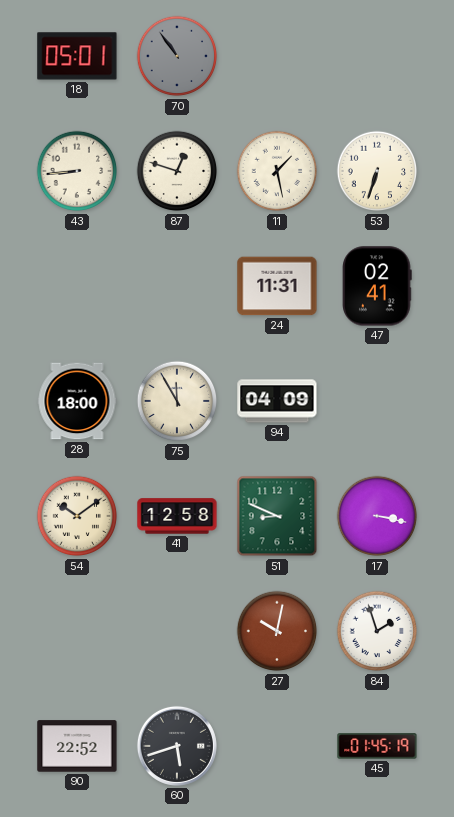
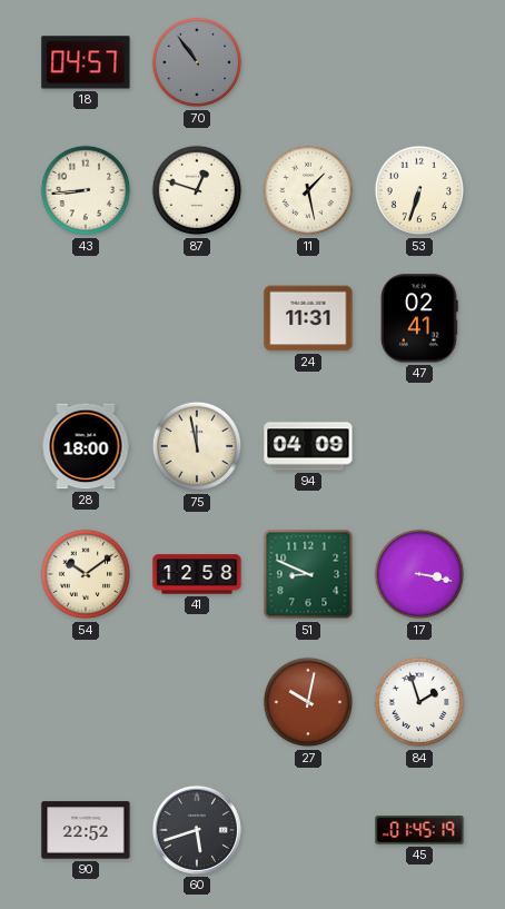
18: 05:01 -> 04:57
75: 11:55 -> 11:58
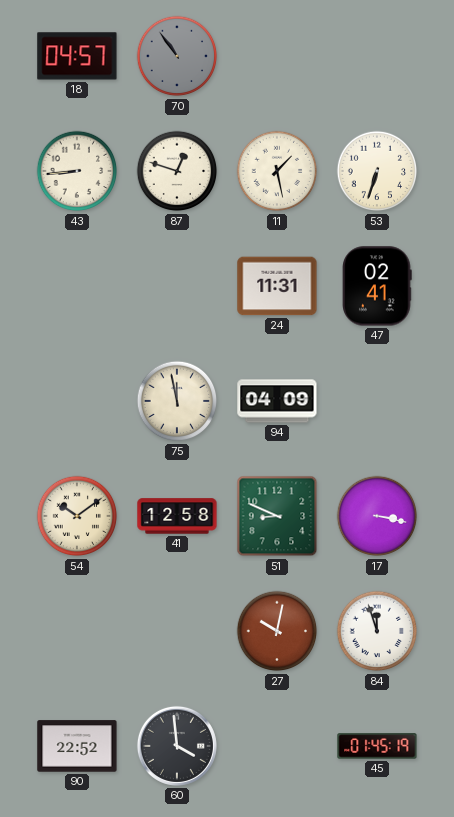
28: 18:00 -> none
84: 1:57 -> 11:57
60: 5:42 -> 3:59
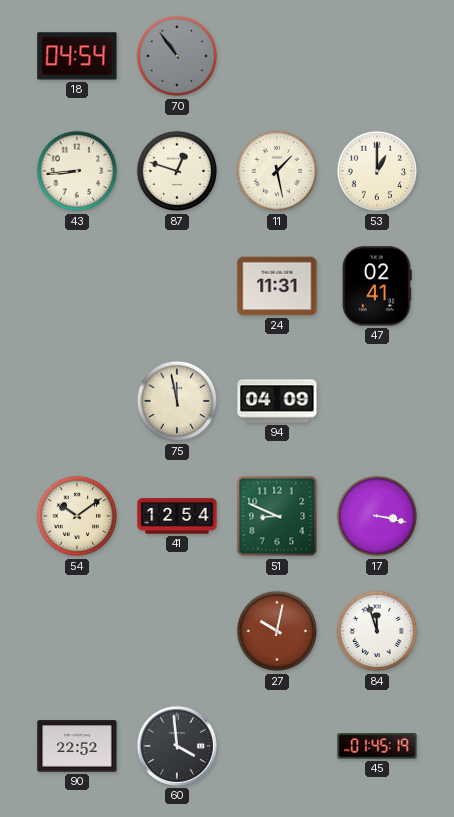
18: 04:57 -> 04:54
53: 6:33 -> 1:00
41: 12:58 -> 12:54
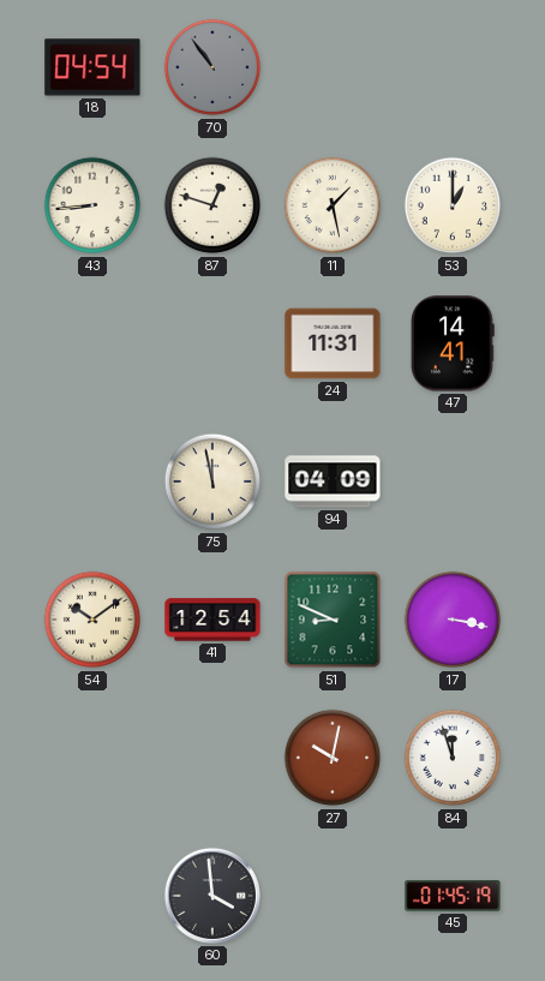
47: 02:41 -> 14:41
90: 22:52 -> none
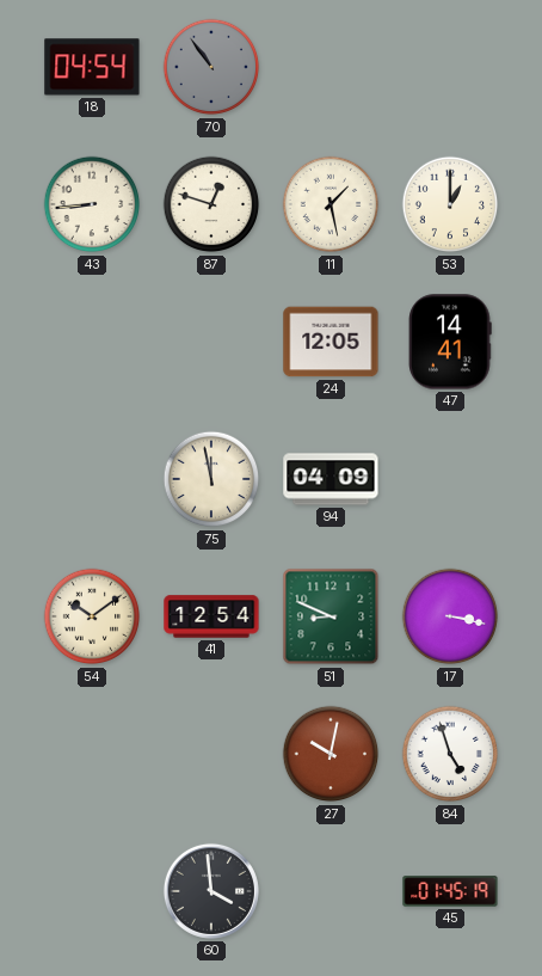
24: 11:31 -> 12:05
84: 11:57 -> 4:57
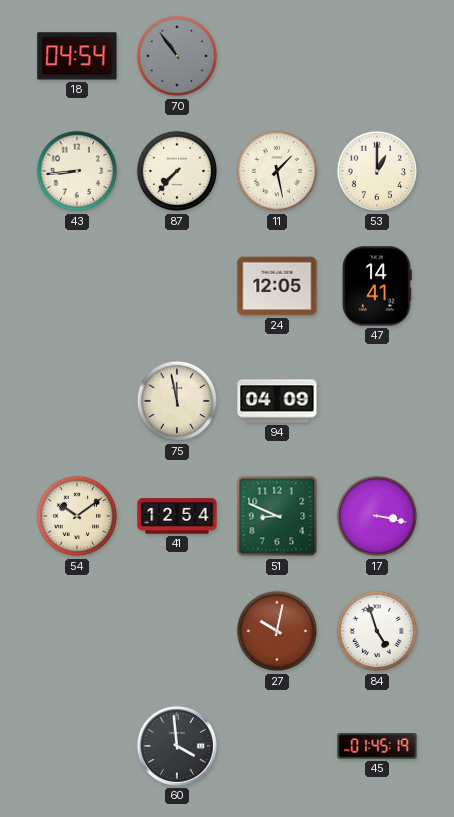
87: 12:48 -> 7:37
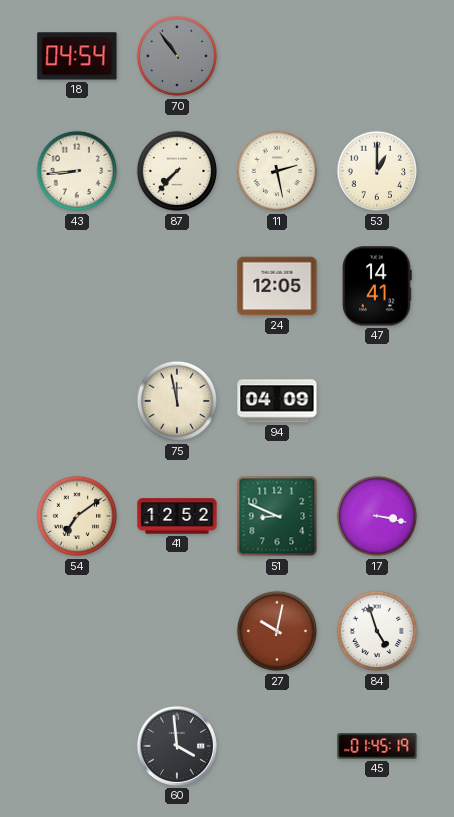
11: 1:28 -> 2:28
54: 10:09 -> 7:09
41: 12:54 -> 12:52
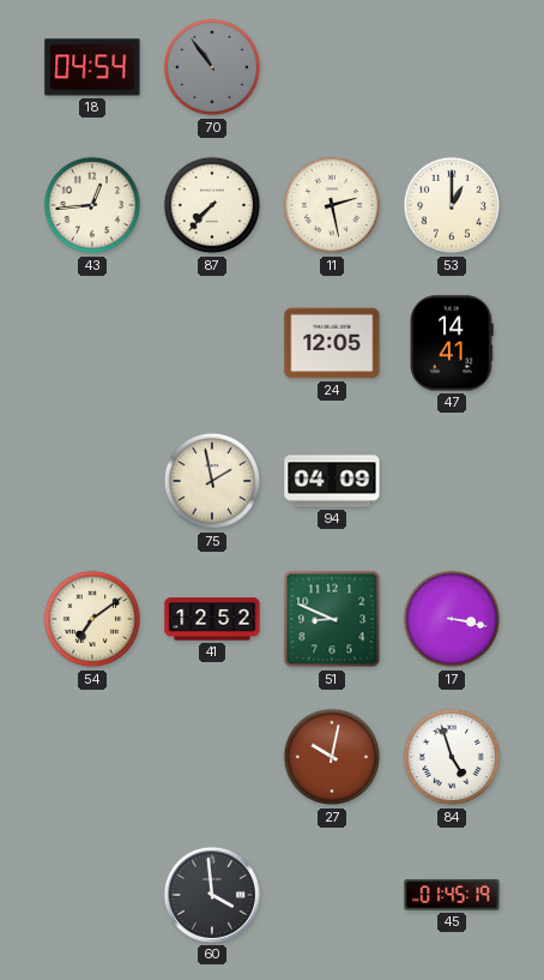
43: 8:44 -> 12:44
75: 11:58 -> 1:58
